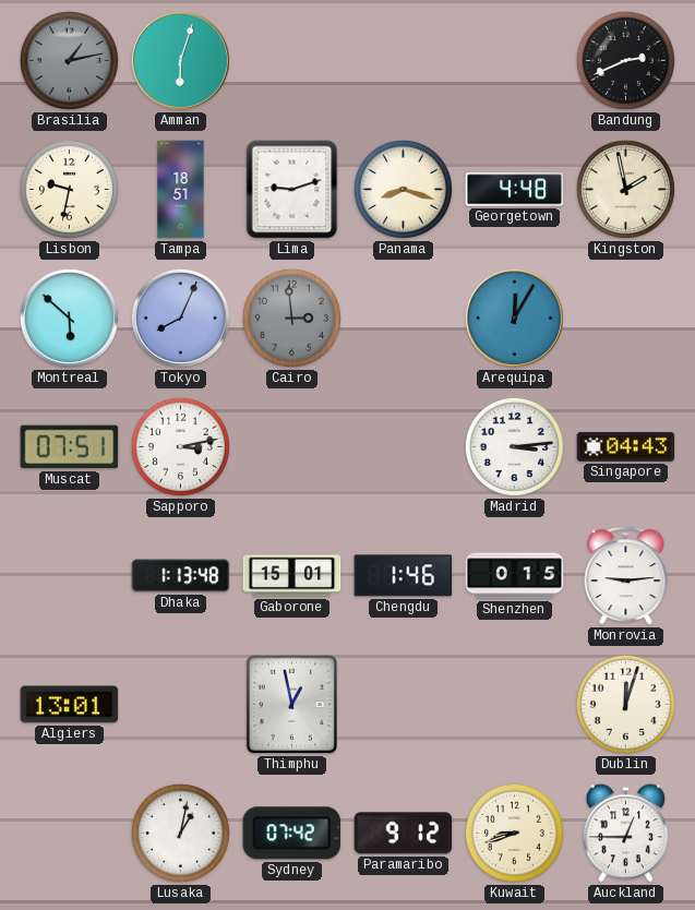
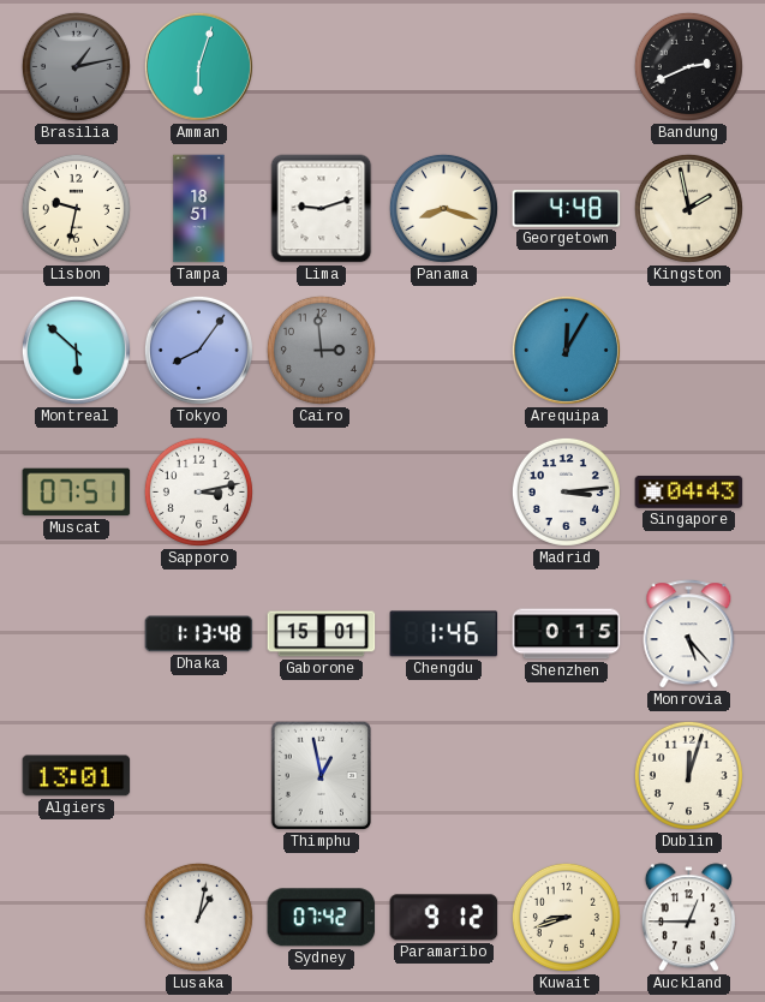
Tokyo: 8:04 -> 8:06
Monrovia: 9:14 -> 5:23
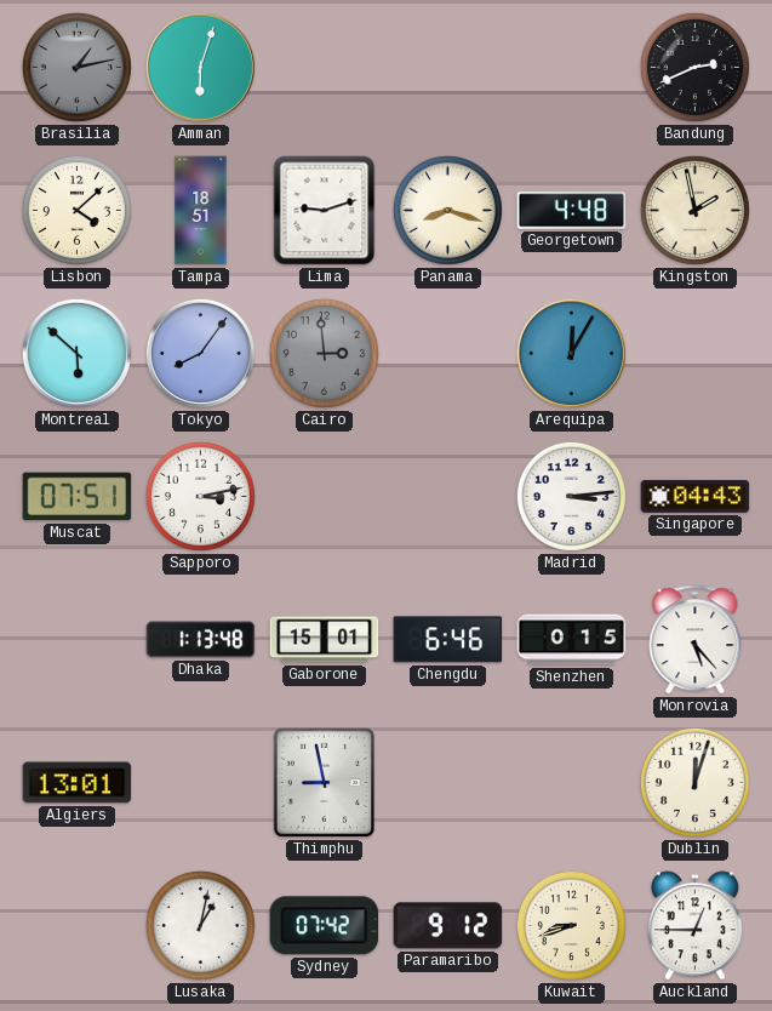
Lisbon: 9:32 -> 4:08
Chengdu: 1:46 -> 6:46
Thimphu: 12:58 -> 8:58
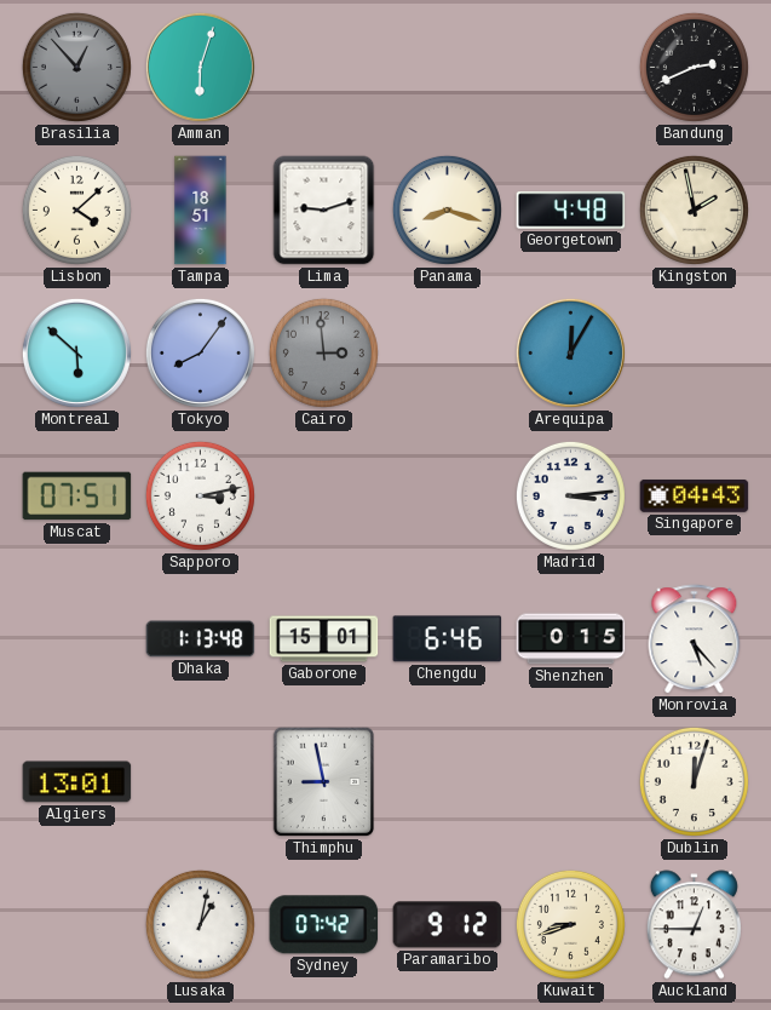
Brasilia: 1:13 -> 12:53
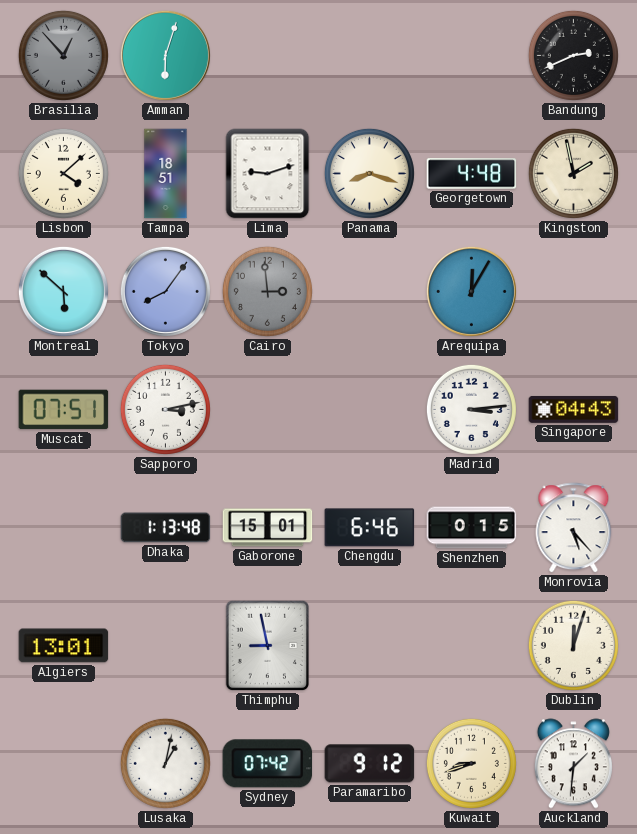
Auckland: 12:45 -> 1:31
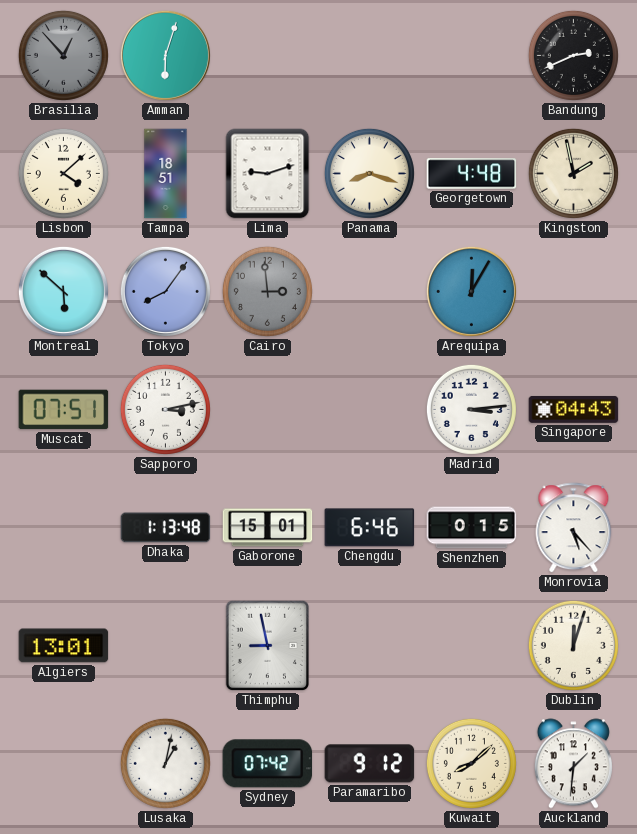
Kuwait: 8:42 -> 8:08
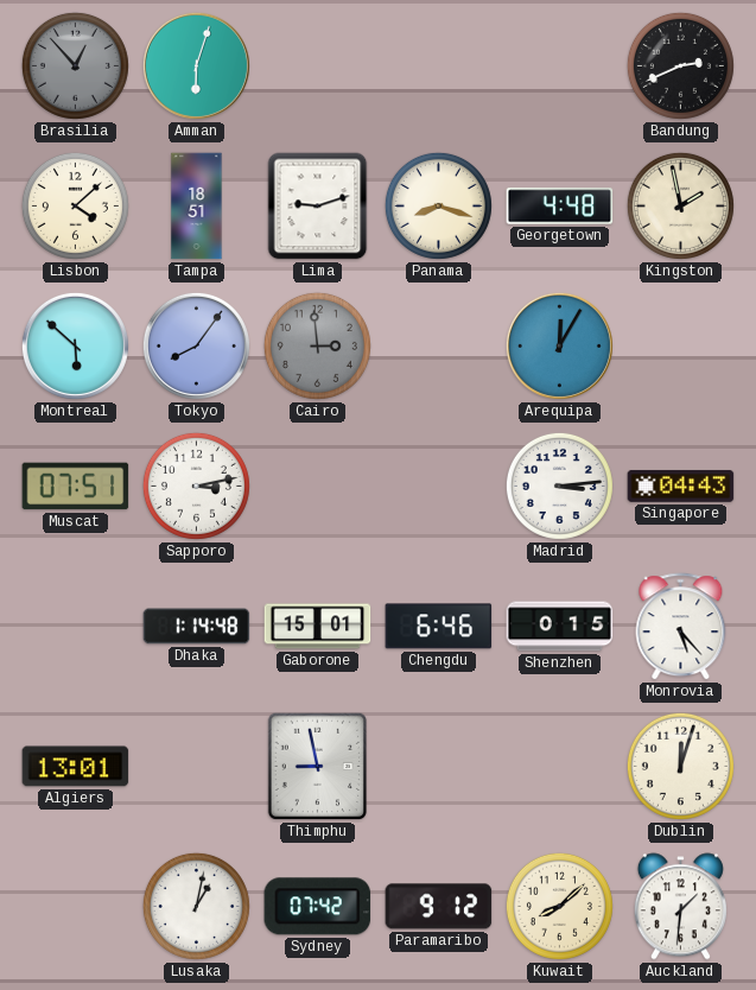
Dhaka: 1:13 -> 1:14
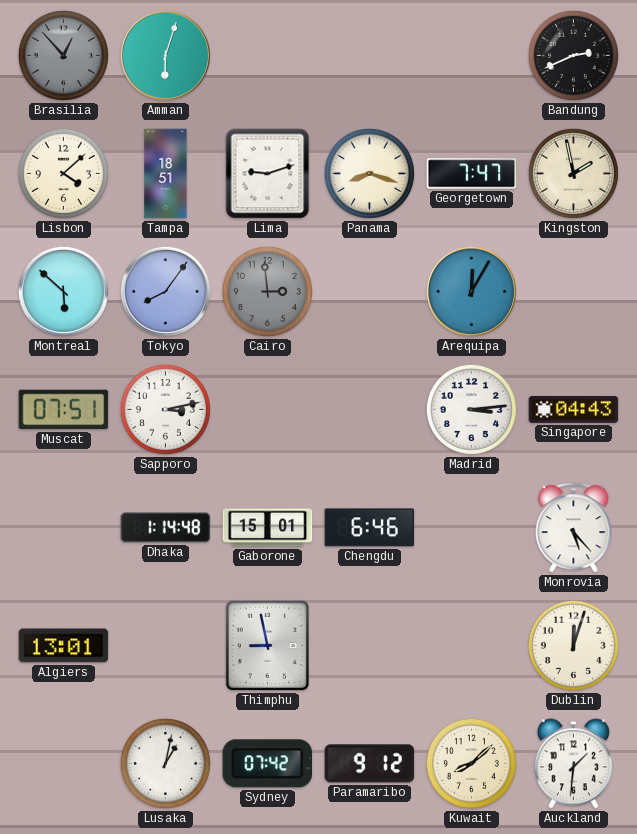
Georgetown: 4:48 -> 7:47
Shenzhen: 0:15 -> none
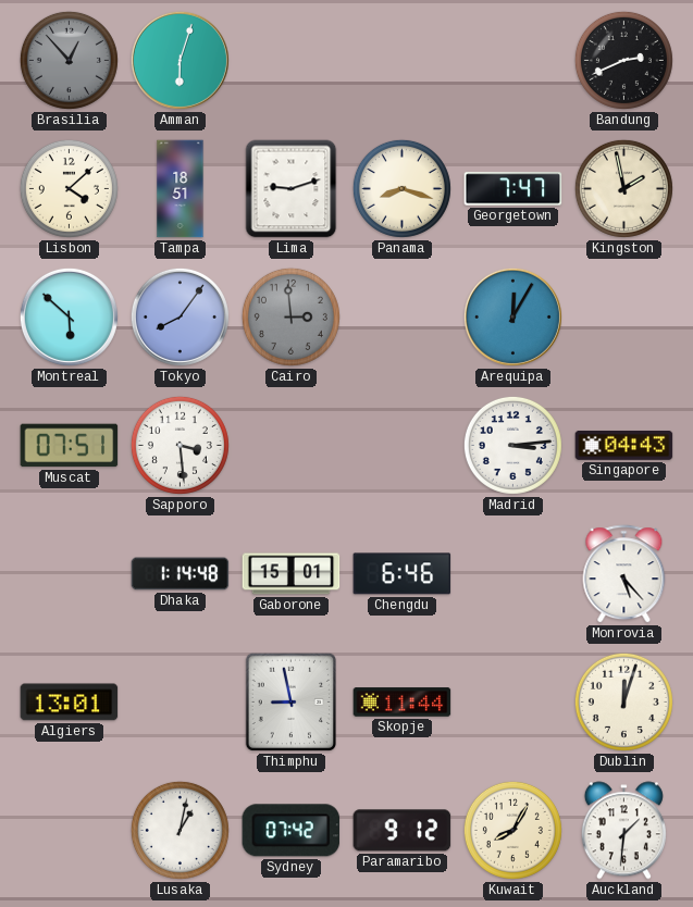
Sapporo: 3:13 -> 3:29
Skopje: none -> 11:44
Kuwait: 8:08 -> 8:05
